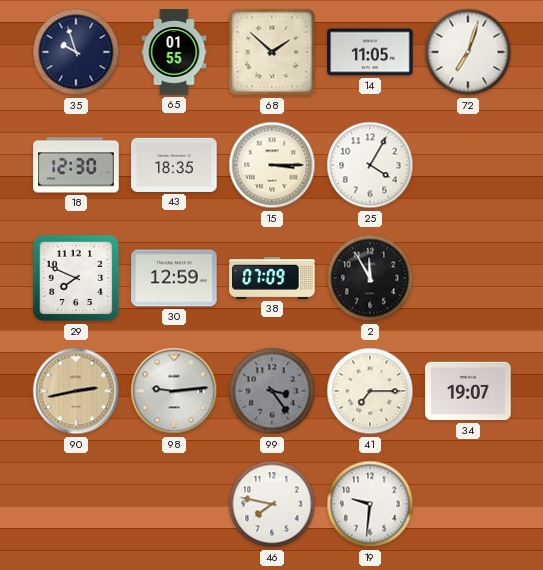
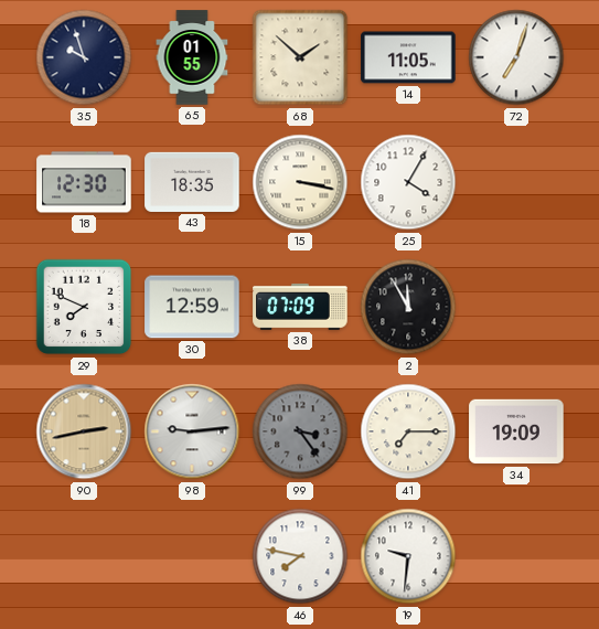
15: 3:15 -> 3:17
34: 19:07 -> 19:09
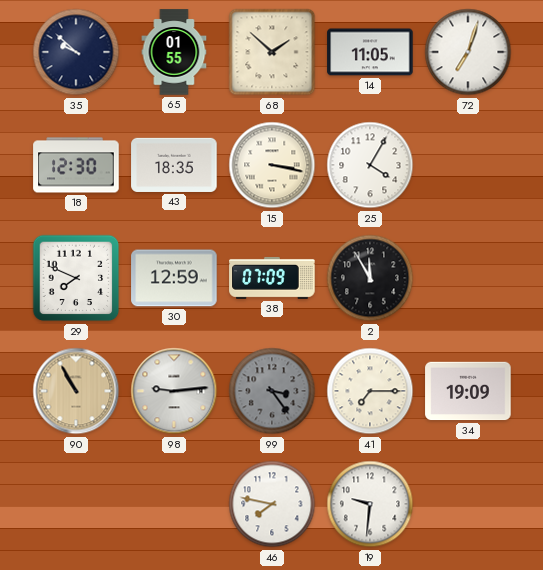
35: 9:57 -> 9:52
90: 2:43 -> 10:55
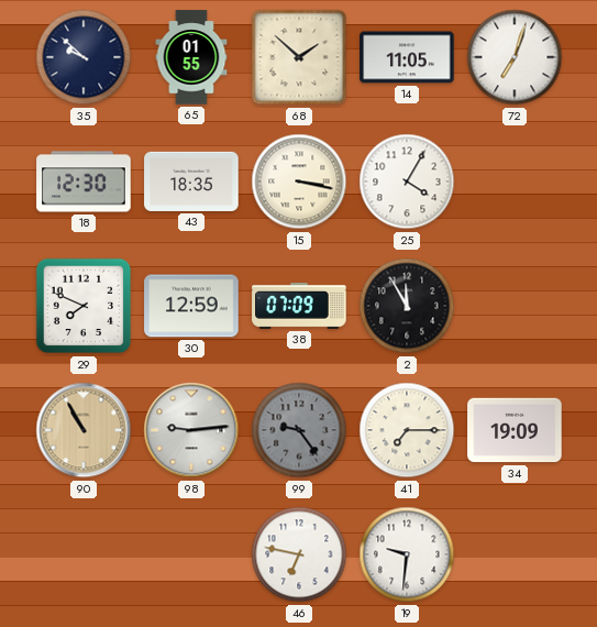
99: 3:24 -> 9:24
46: 7:47 -> 6:47
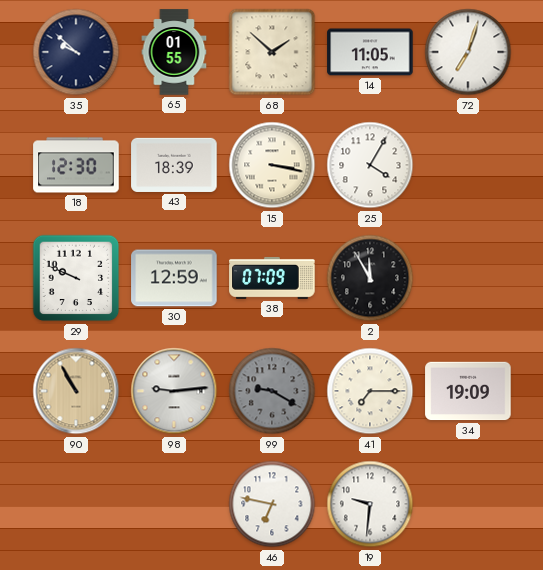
43: 18:35 -> 18:39
29: 7:49 -> 9:49
99: 9:24 -> 9:20
